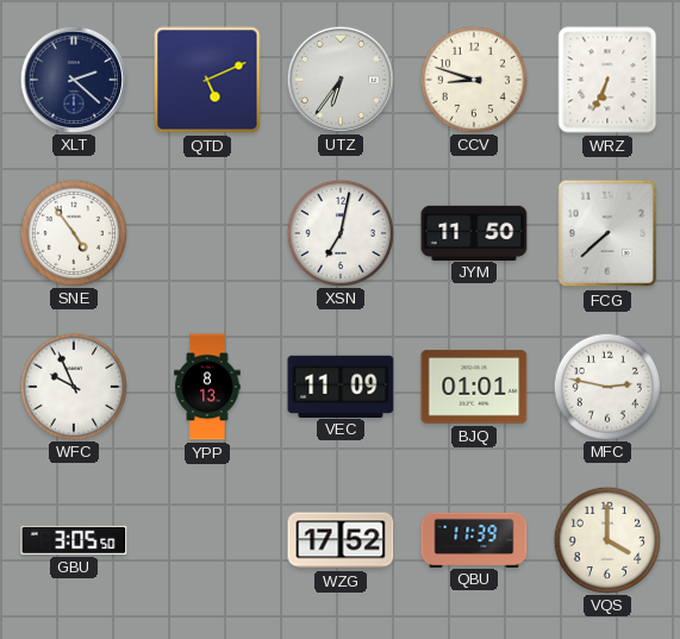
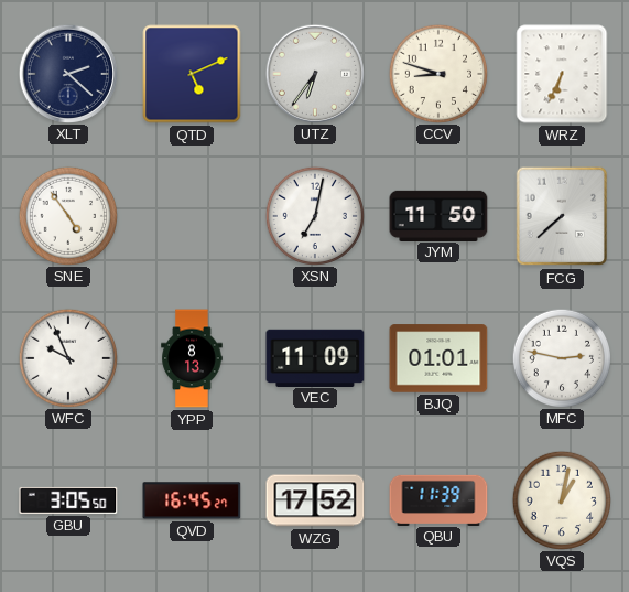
QVD: none -> 16:45
VQS: 4:00 -> 1:02
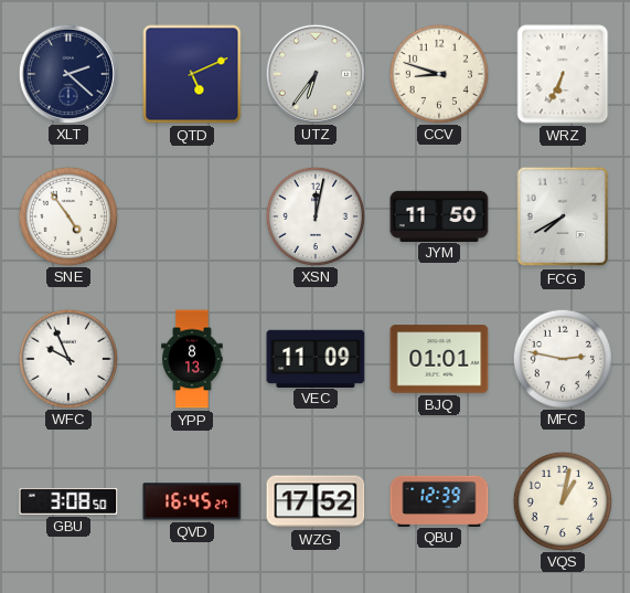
XSN: 7:02 -> 12:02
FCG: 7:38 -> 7:40
GBU: 3:05 -> 3:08
QBU: 11:39 -> 12:39
